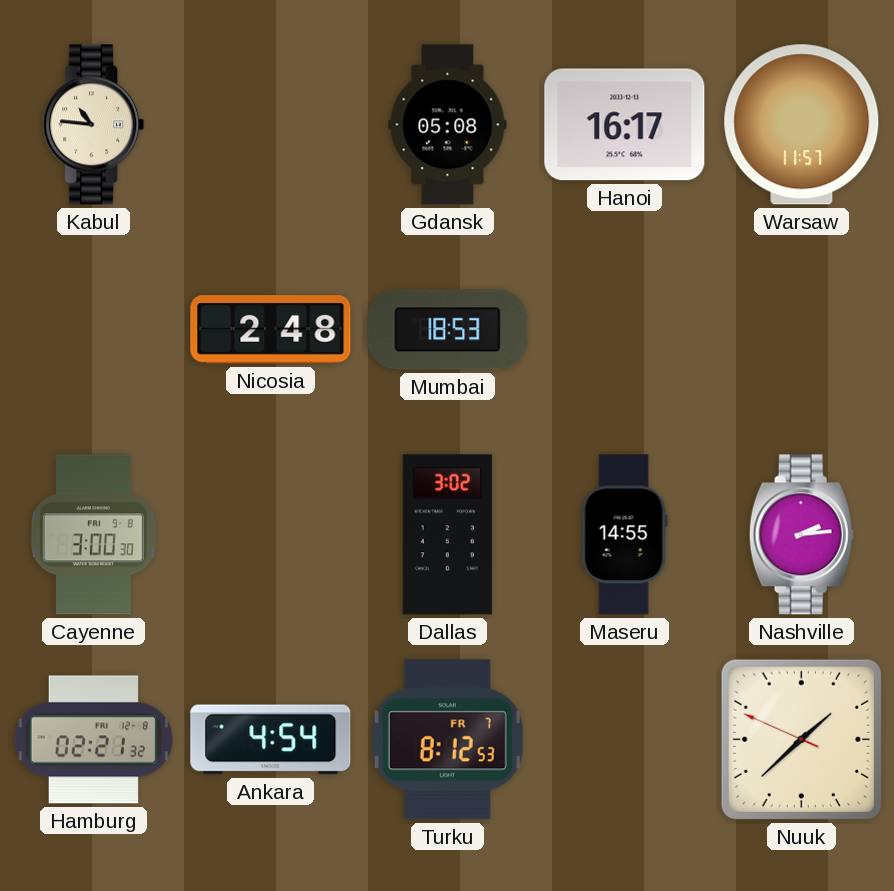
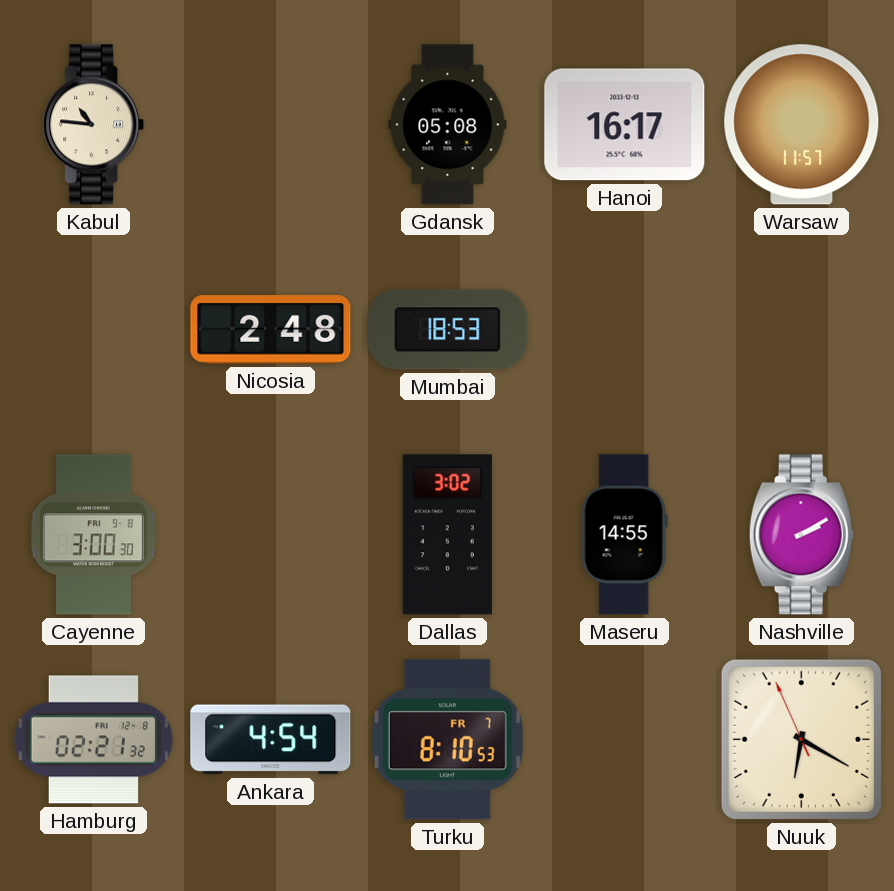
Nashville: 2:14 -> 2:10
Turku: 8:12 -> 8:10
Nuuk: 1:37 -> 6:19
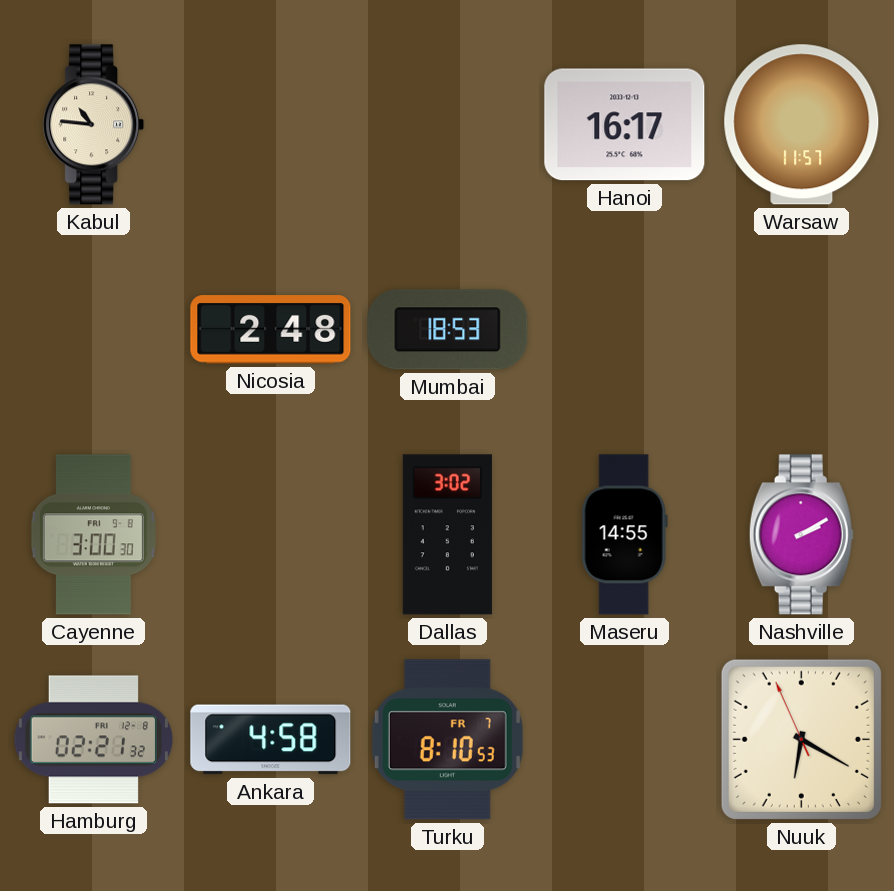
Gdansk: 05:08 -> none
Ankara: 4:54 -> 4:58
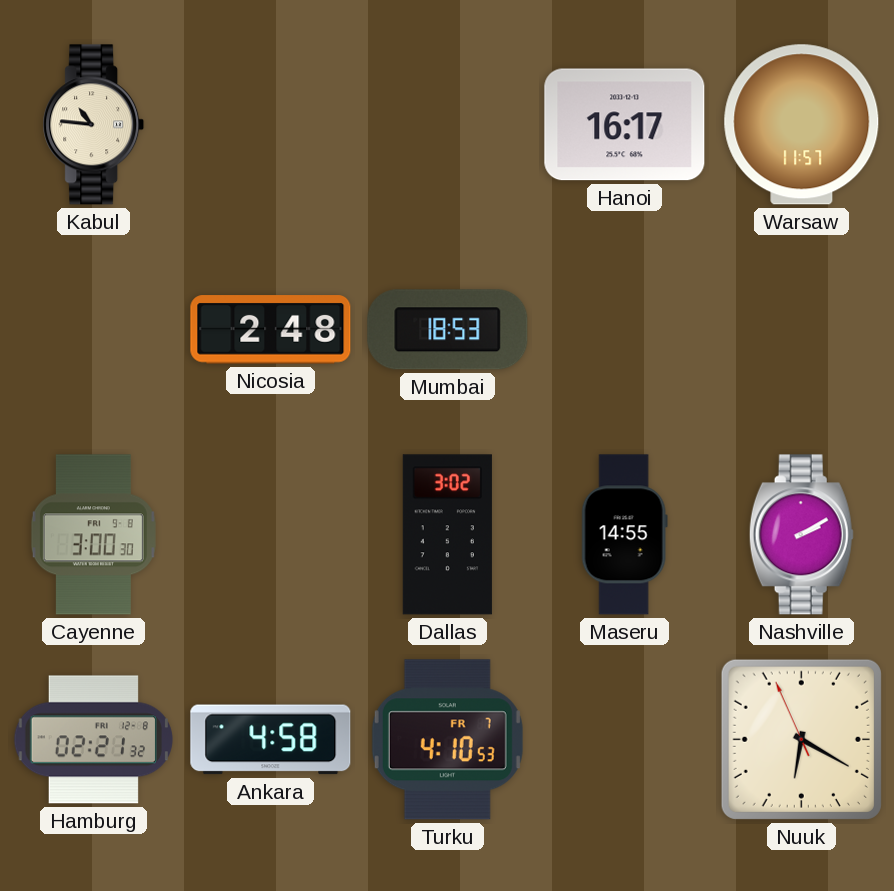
Turku: 8:10 -> 4:10
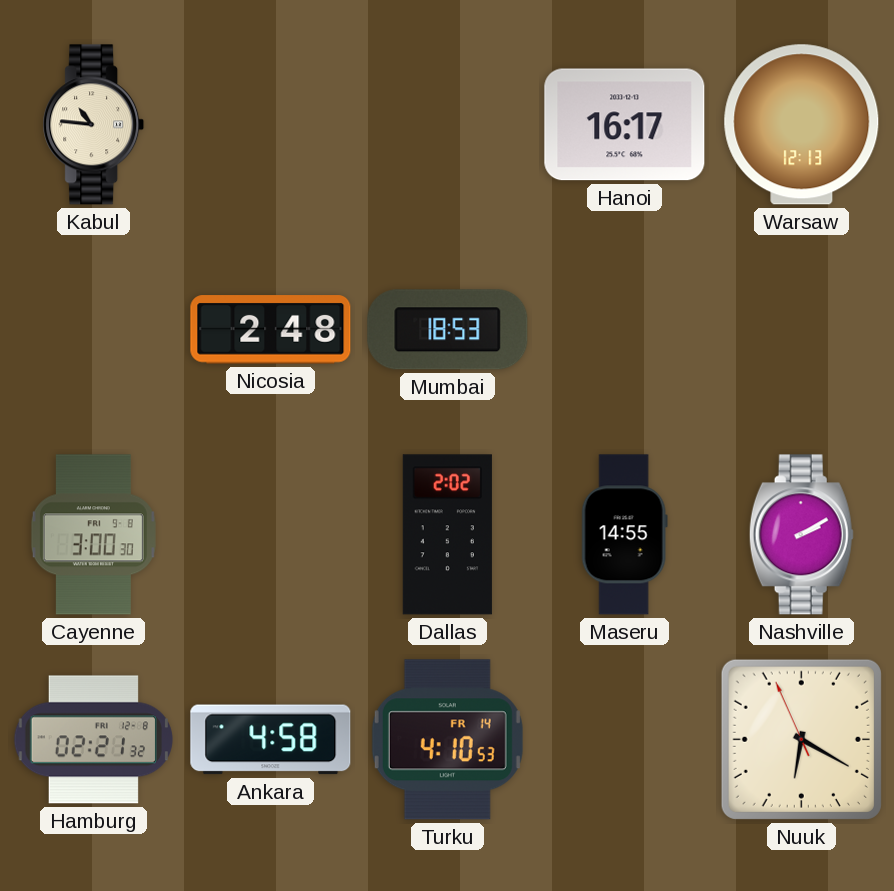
Warsaw: 11:57 -> 12:13
Dallas: 3:02 -> 2:02
Turku date: FR 7 -> FR 14
